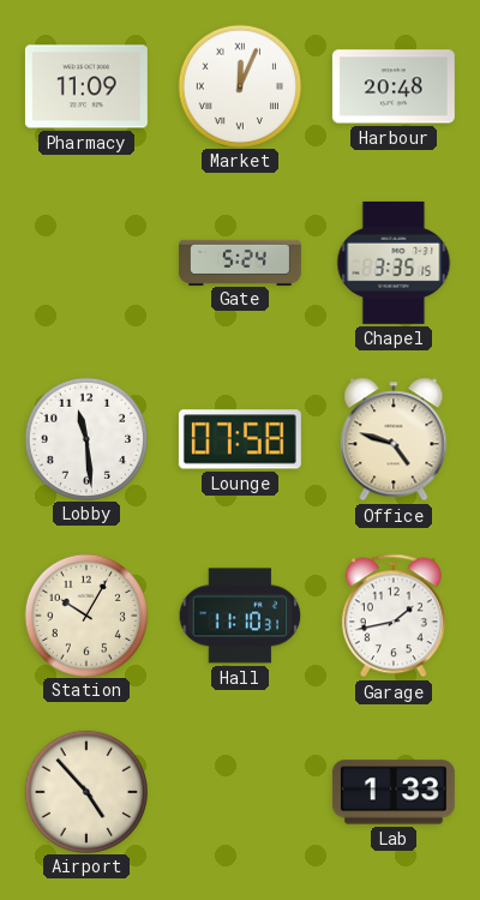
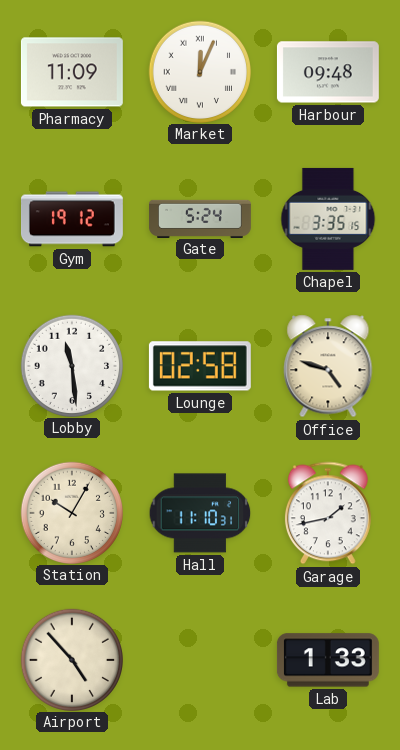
Harbour: 20:48 -> 09:48
Gym: none -> 19:12
Lounge: 07:58 -> 02:58
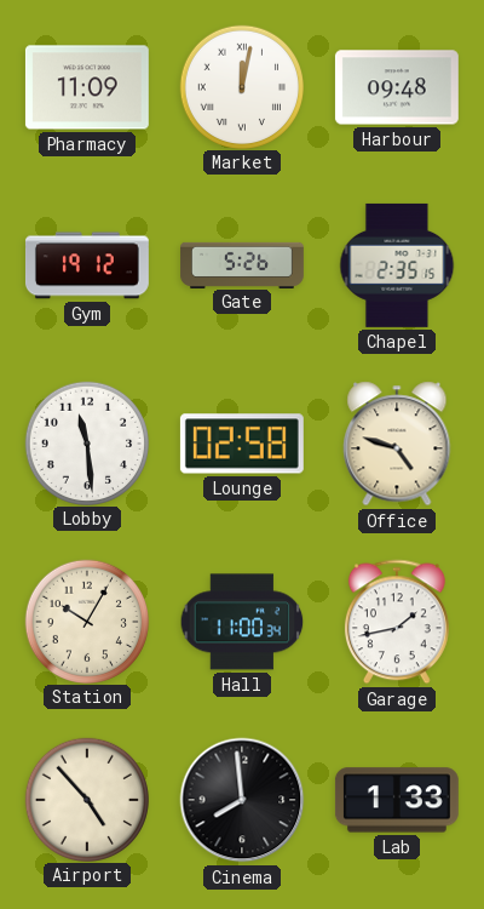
Market: 12:04 -> 12:02
Gate: 5:24 -> 5:26
Chapel: 3:35 -> 2:35
Hall: 11:10 -> 11:00
Cinema: none -> 7:59
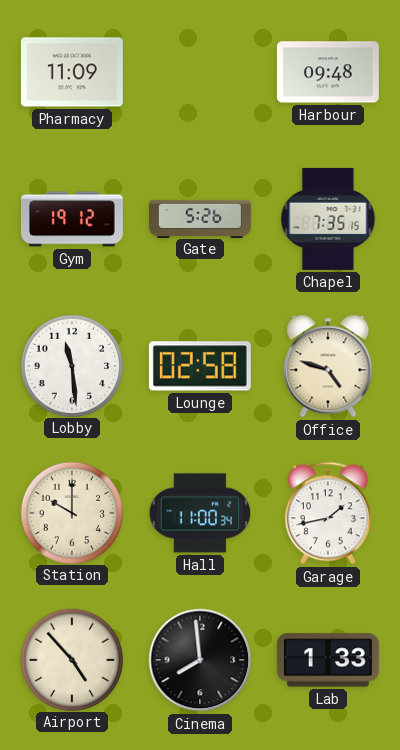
Market: 12:02 -> none
Chapel: 2:35 -> 7:35
Station: 10:05 -> 10:00
